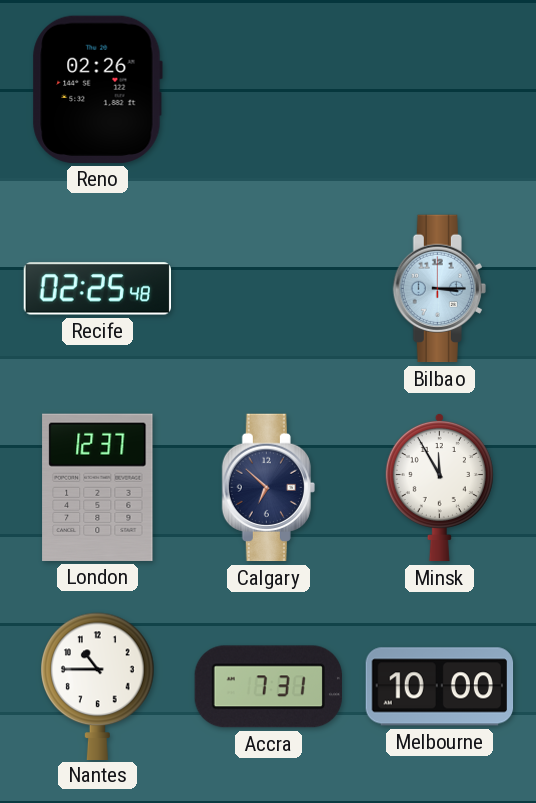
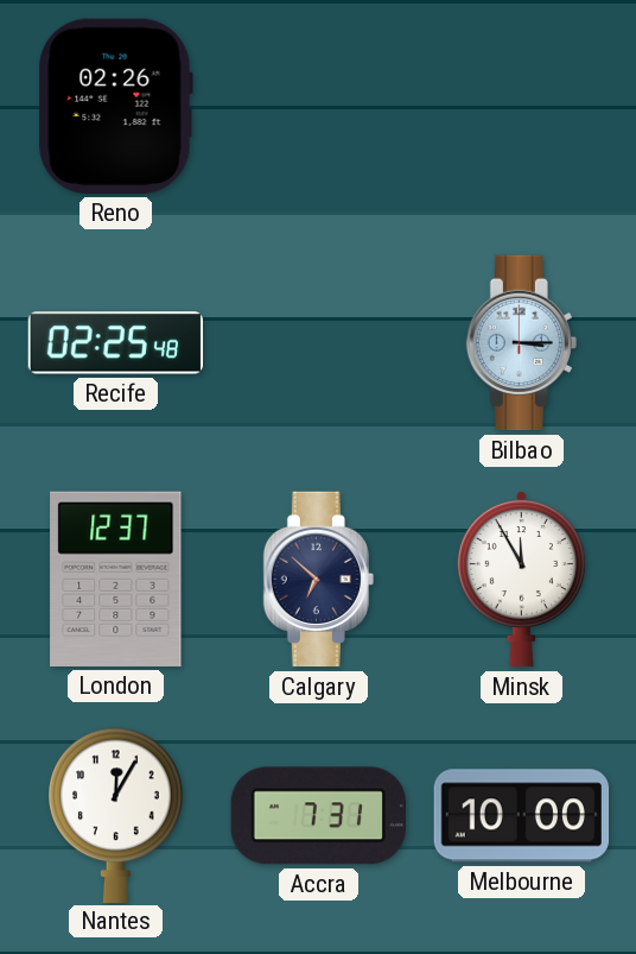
Nantes: 10:45 -> 12:05
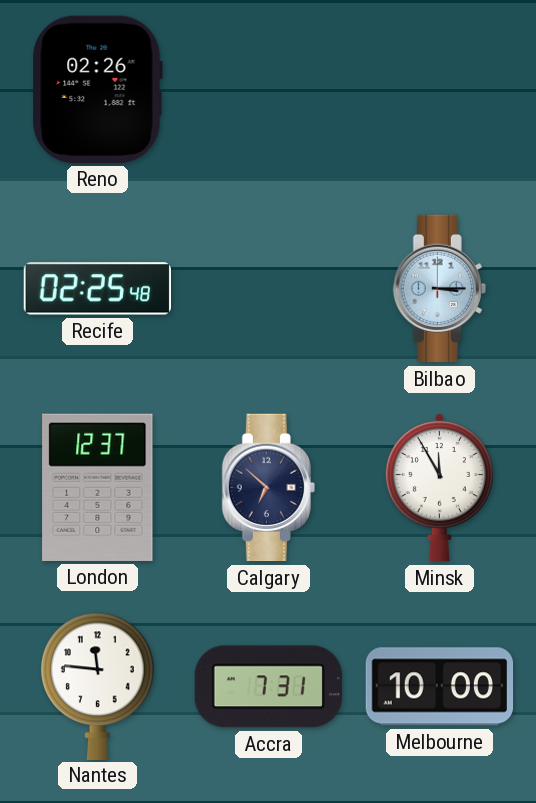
Nantes: 12:05 -> 11:46
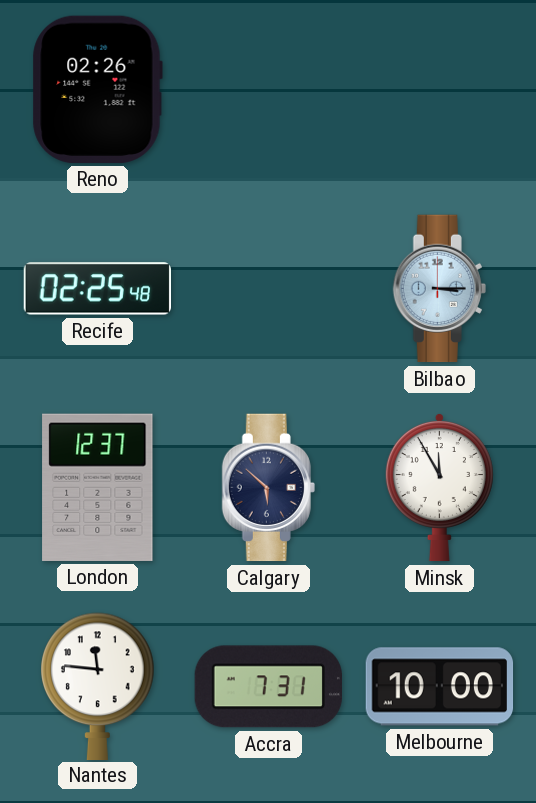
Calgary: 6:52 -> 5:52
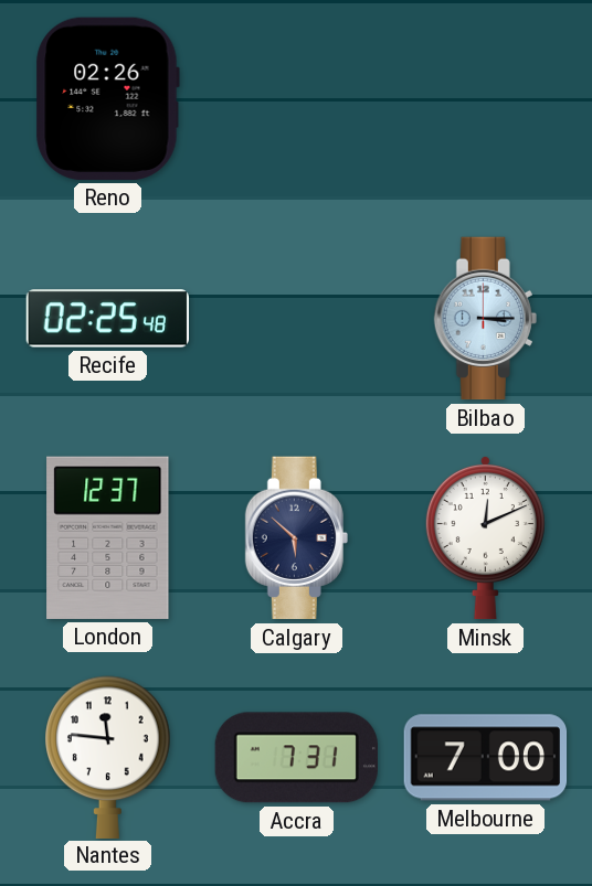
Minsk: 11:55 -> 12:11
Melbourne: 10:00 -> 7:00
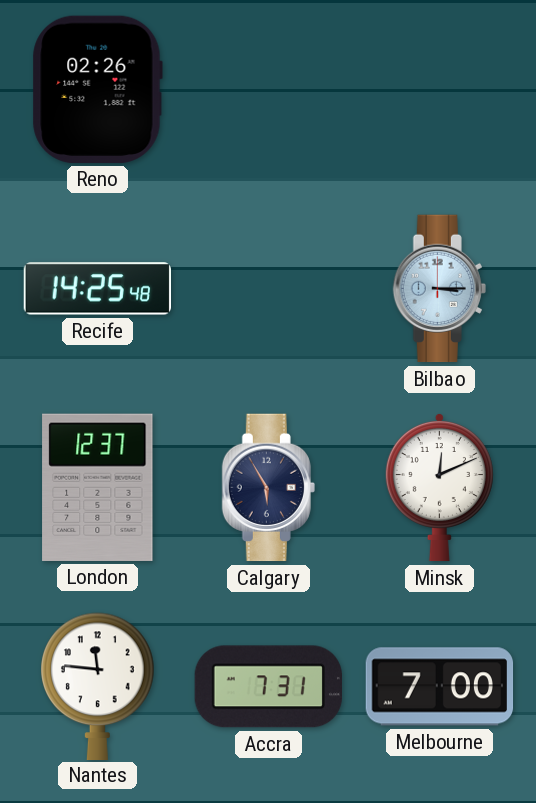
Recife: 02:25 -> 14:25
Calgary: 5:52 -> 5:55
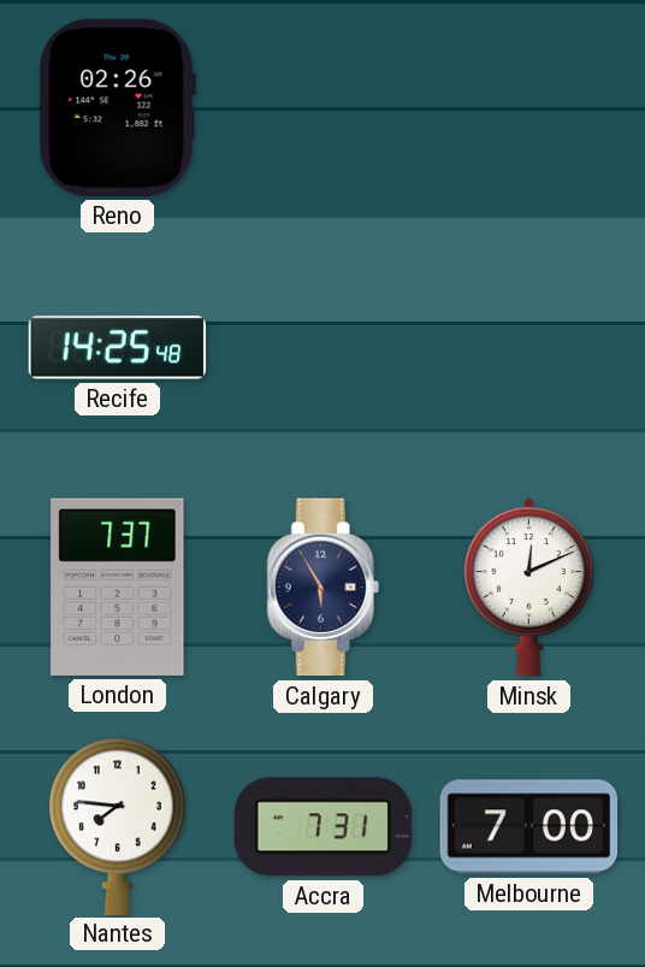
Bilbao: 3:15 -> none
London: 12:37 -> 7:37
Nantes: 11:46 -> 7:46
